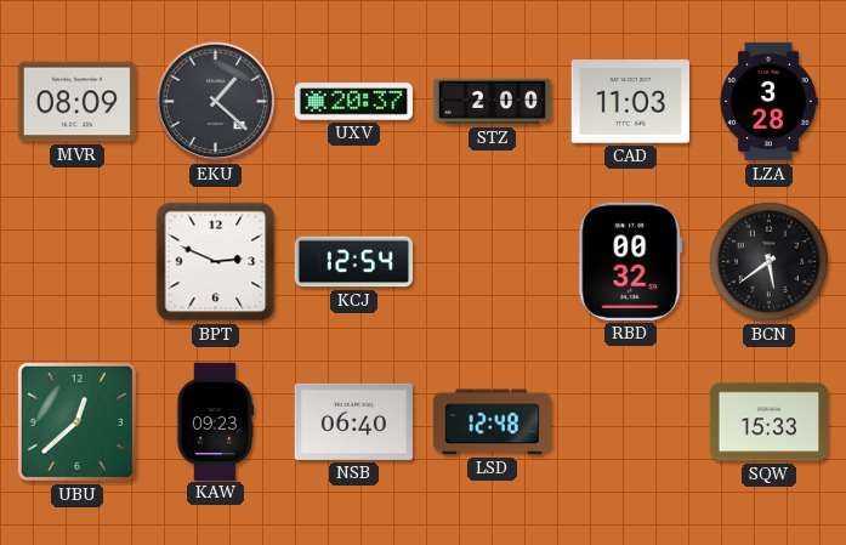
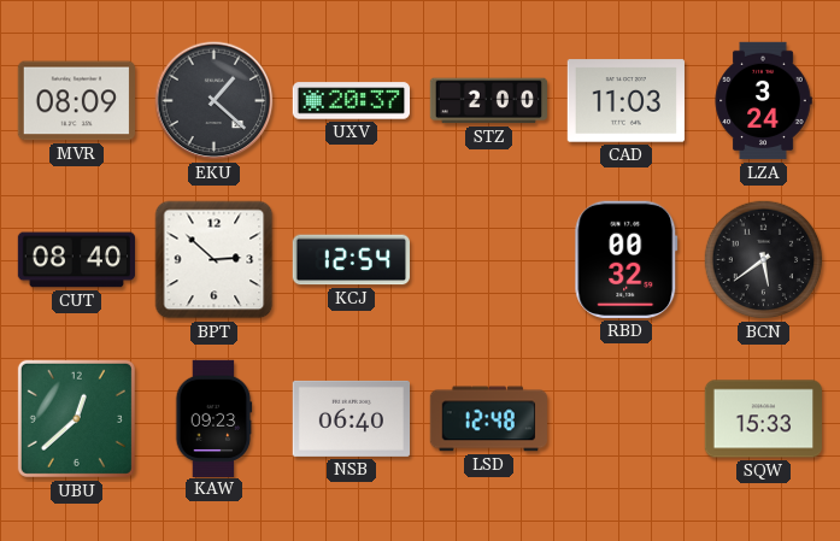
LZA: 3:28 -> 3:24
CUT: none -> 08:40
BPT: 2:49 -> 2:52
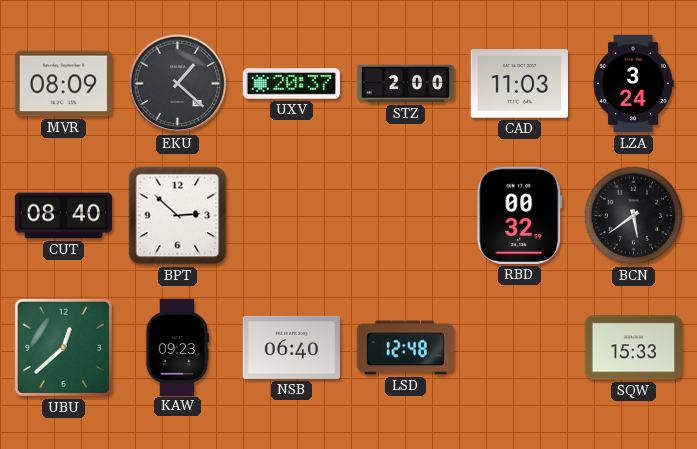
KCJ: 12:54 -> none
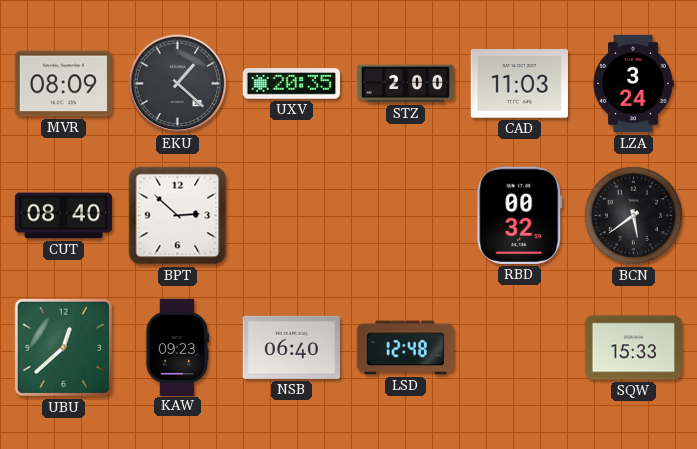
UXV: 20:37 -> 20:35
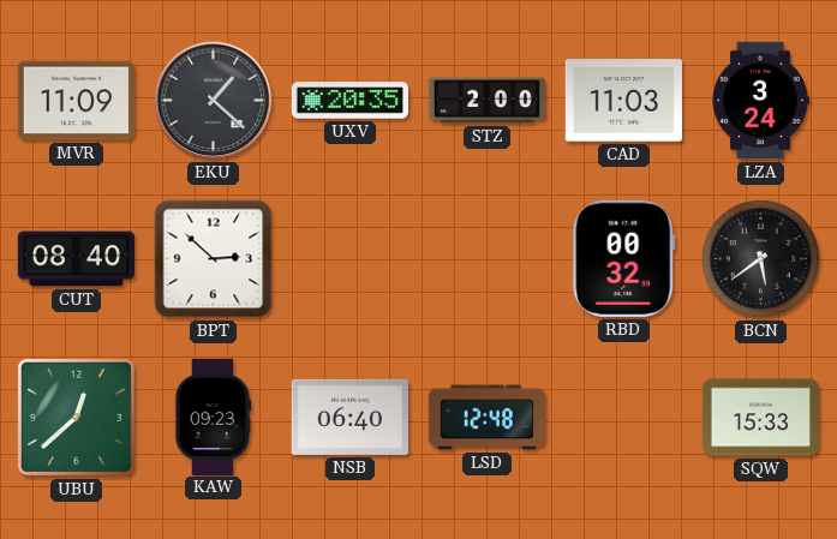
MVR: 08:09 -> 11:09
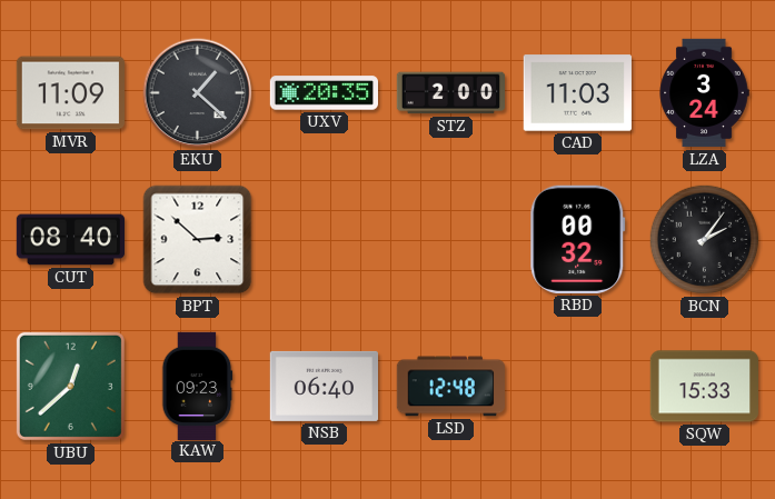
BCN: 5:39 -> 2:06
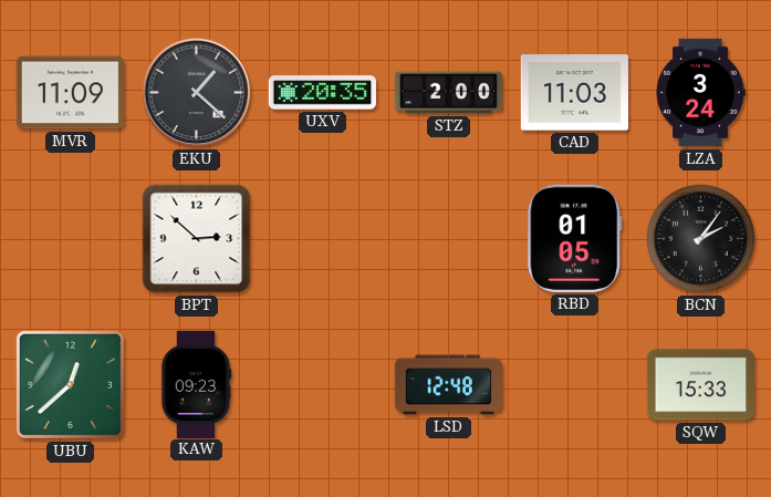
CUT: 08:40 -> none
RBD: 00:32 -> 01:05
NSB: 06:40 -> none
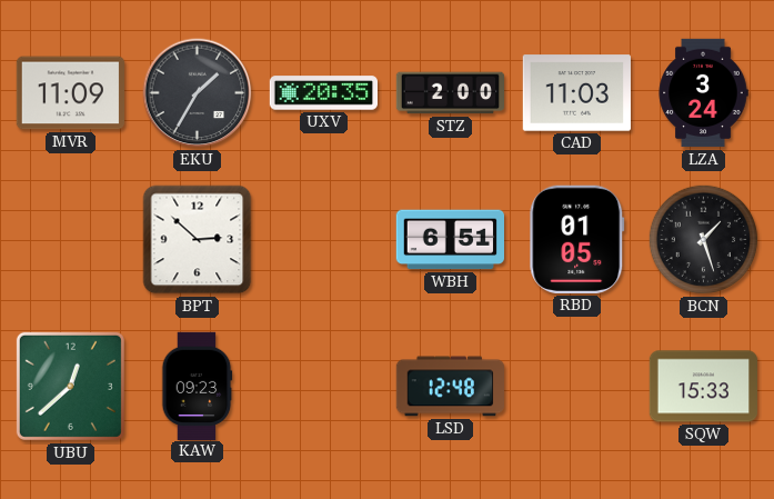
EKU: 1:22 -> 1:35
WBH: none -> 6:51
BCN: 2:06 -> 1:27
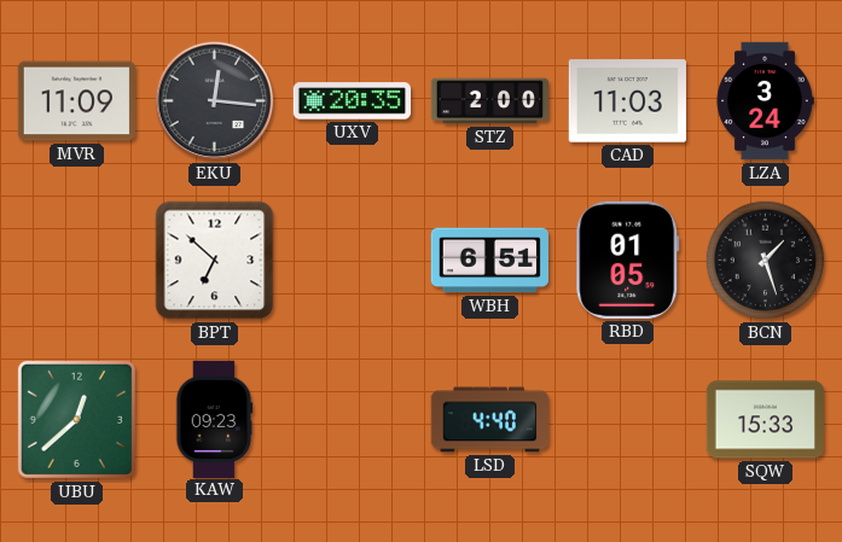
EKU: 1:35 -> 12:16
BPT: 2:52 -> 6:52
LSD: 12:48 -> 4:40
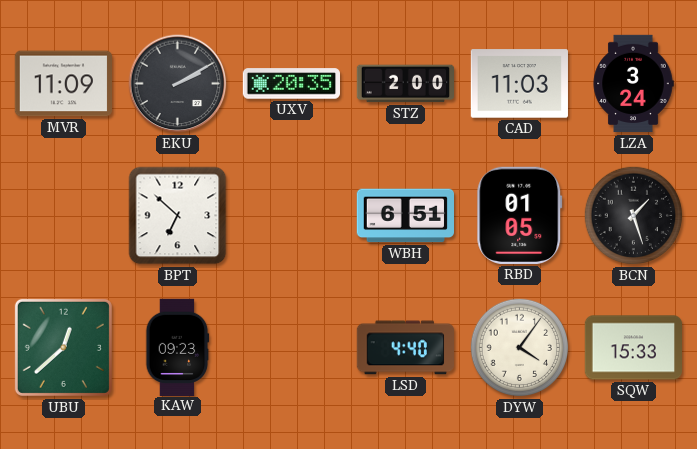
EKU: 12:16 -> 2:10
DYW: none -> 4:06
